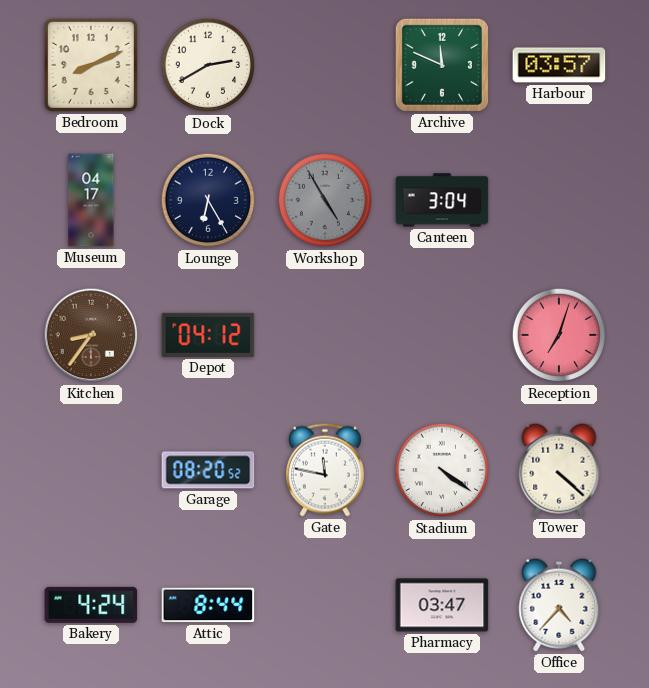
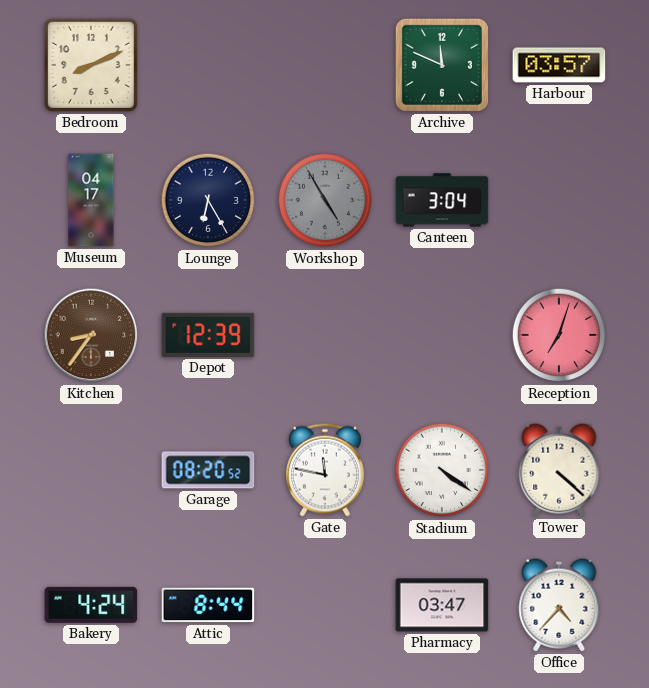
Dock: 2:40 -> none
Depot: 04:12 -> 12:39
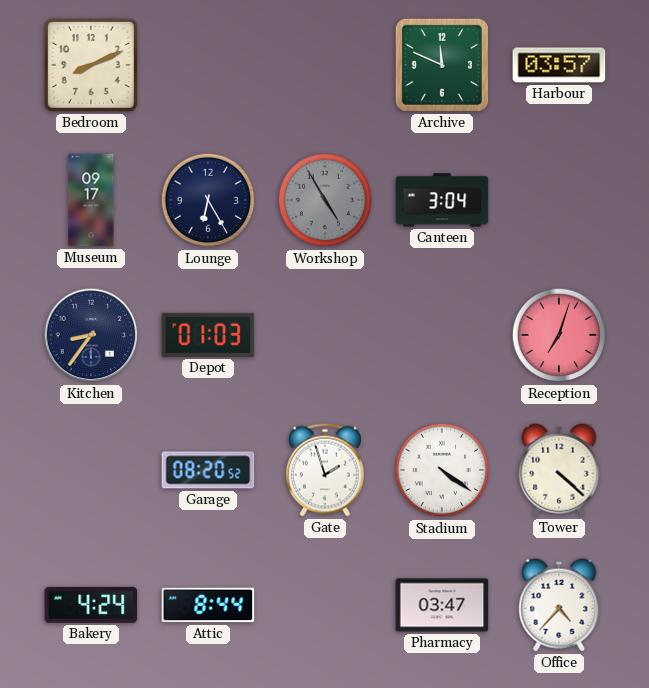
Museum: 04:17 -> 09:17
Kitchen dial: brown -> navy
Depot: 12:39 -> 01:03
Gate: 11:47 -> 1:57
